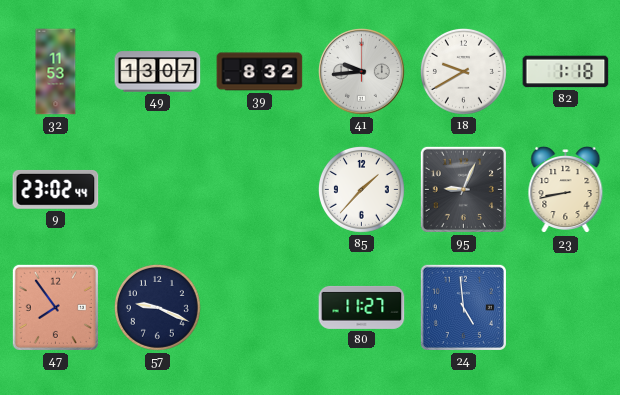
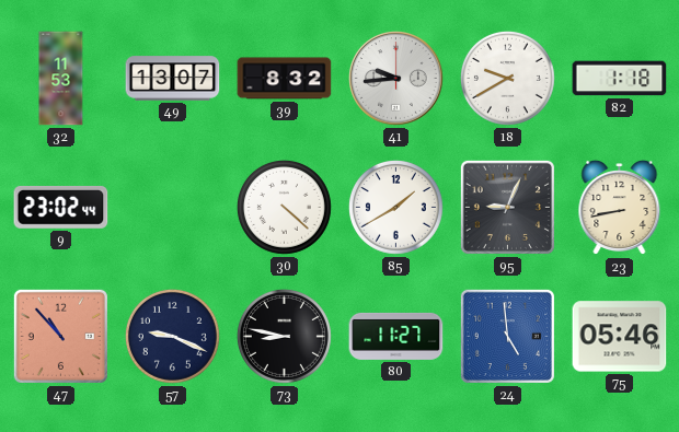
30: none -> 4:22
85: 1:37 -> 1:40
47: 7:54 -> 10:53
73: none -> 8:47
75: none -> 05:46
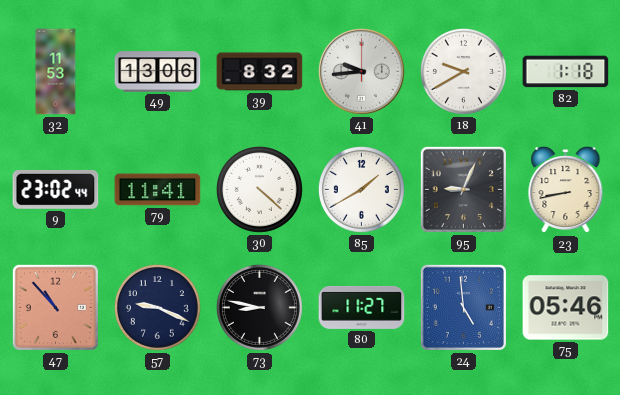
49: 13:07 -> 13:06
79: none -> 11:41
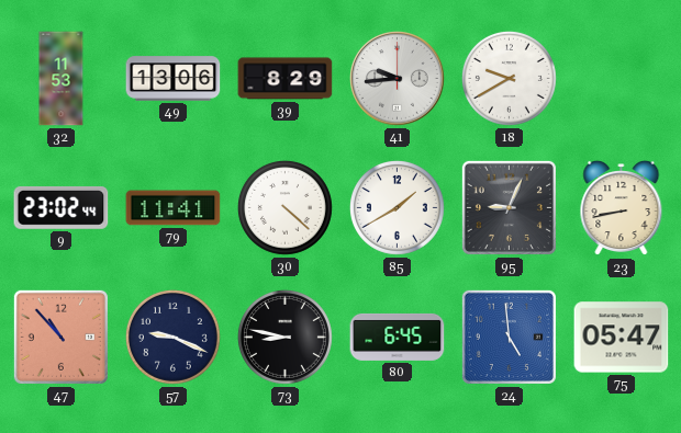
39: 8:32 -> 8:29
82: 1:18 -> none
80: 11:27 -> 6:45
75: 05:46 -> 05:47
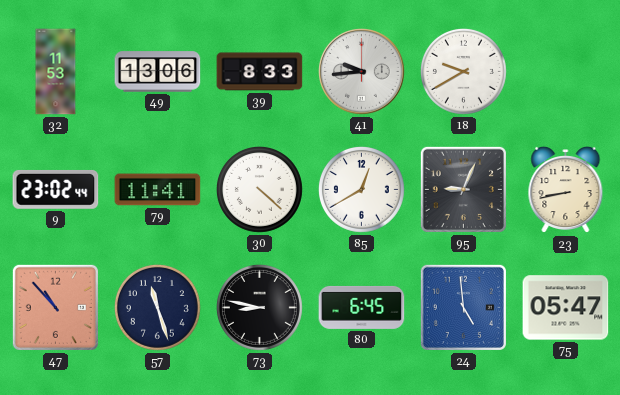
39: 8:29 -> 8:33
85: 1:40 -> 12:40
57: 9:19 -> 11:27
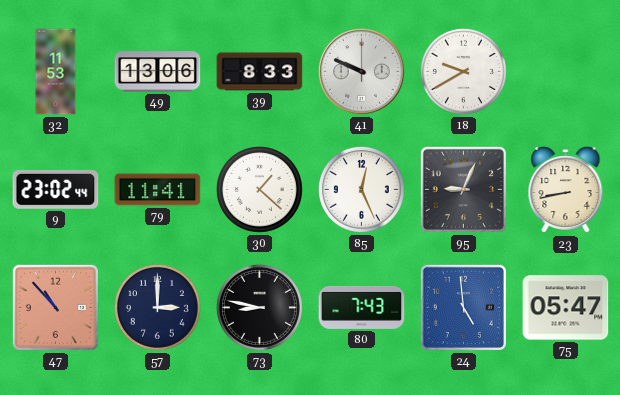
41: 9:44 -> 9:49
30: 4:22 -> 1:22
85: 12:40 -> 12:26
57: 11:27 -> 3:00
80: 6:45 -> 7:43
